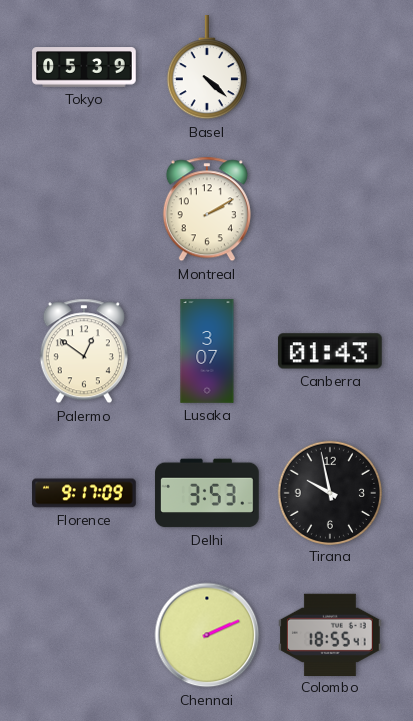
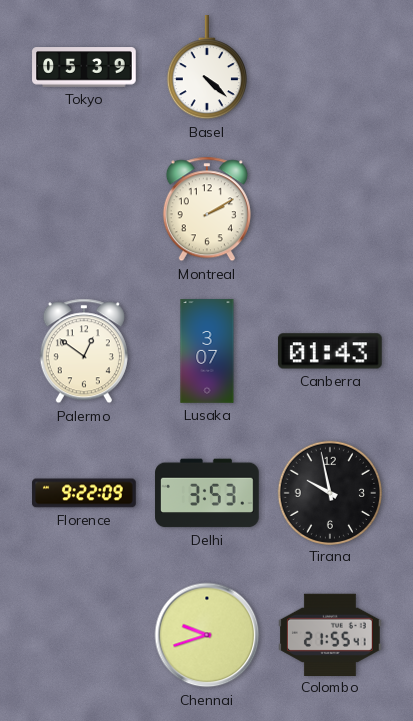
Florence: 9:17 -> 9:22
Chennai: 2:11 -> 9:42
Colombo: 18:55 -> 21:55
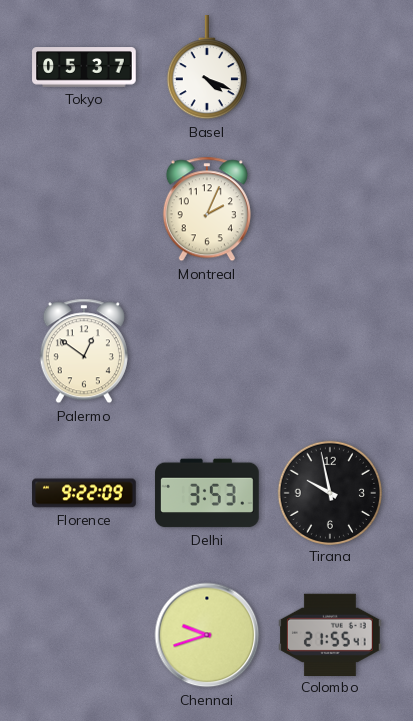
Tokyo: 05:39 -> 05:37
Basel: 4:22 -> 4:19
Montreal: 2:10 -> 2:04
Lusaka: 3:07 -> none
Canberra: 01:43 -> none
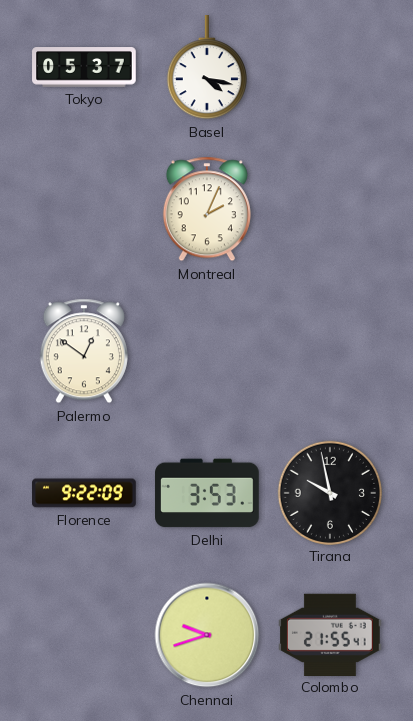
Basel: 4:19 -> 4:17
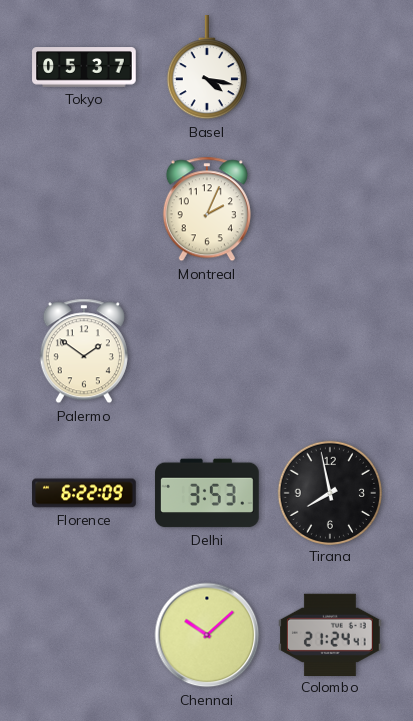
Palermo: 12:51 -> 1:51
Florence: 9:22 -> 6:22
Tirana: 9:58 -> 7:58
Chennai: 9:42 -> 10:08
Colombo: 21:55 -> 21:24
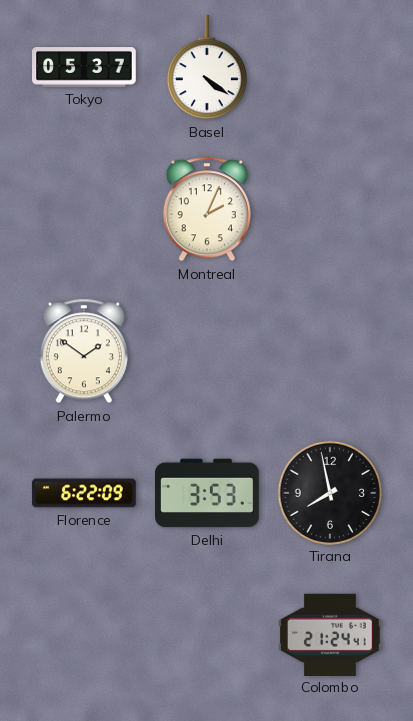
Basel: 4:17 -> 4:21
Chennai: 10:08 -> none
